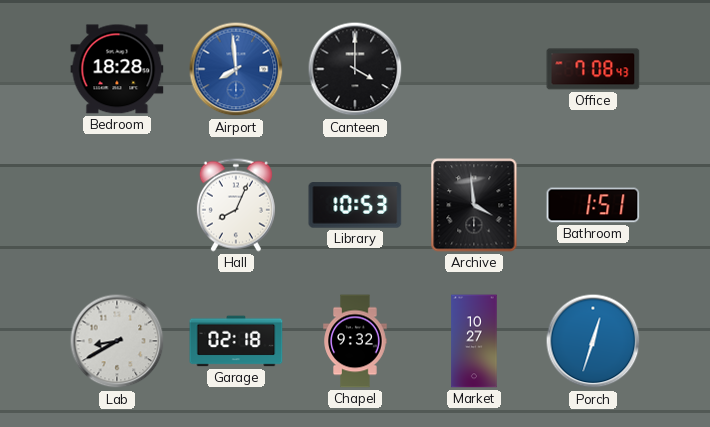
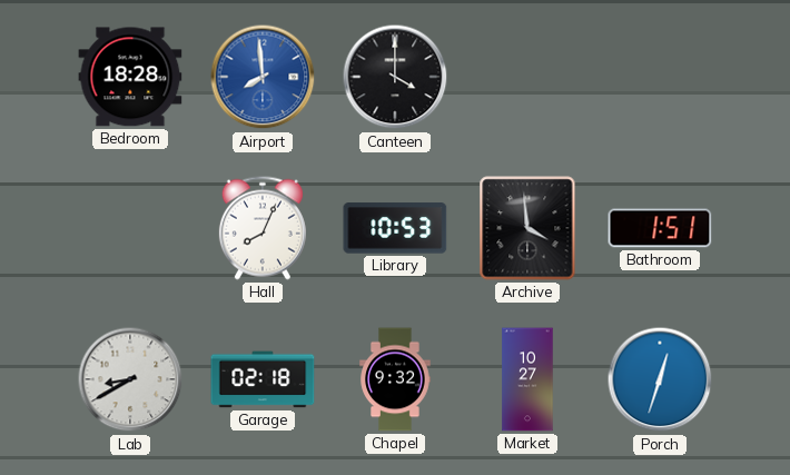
Office: 7:08 -> none
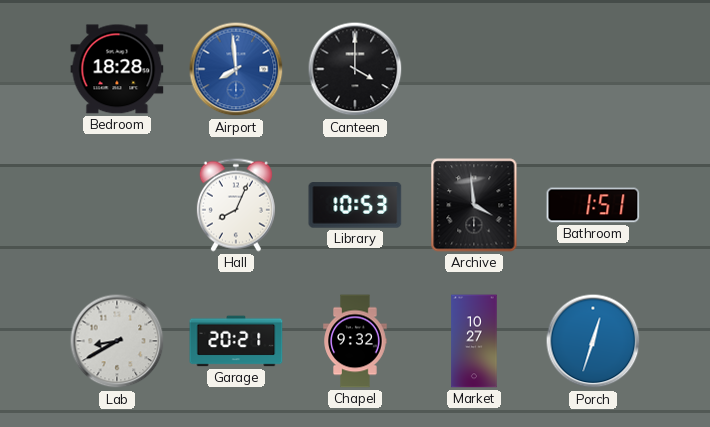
Garage: 02:18 -> 20:21
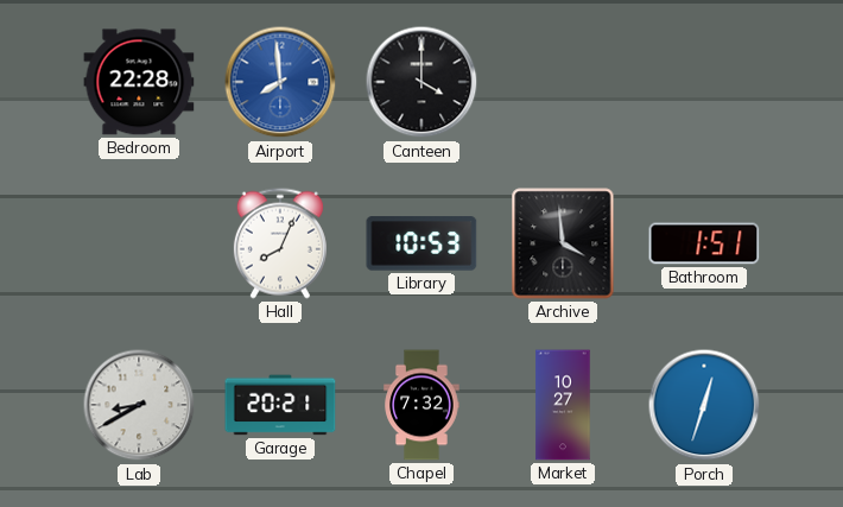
Bedroom: 18:28 -> 22:28
Chapel: 9:32 -> 7:32
